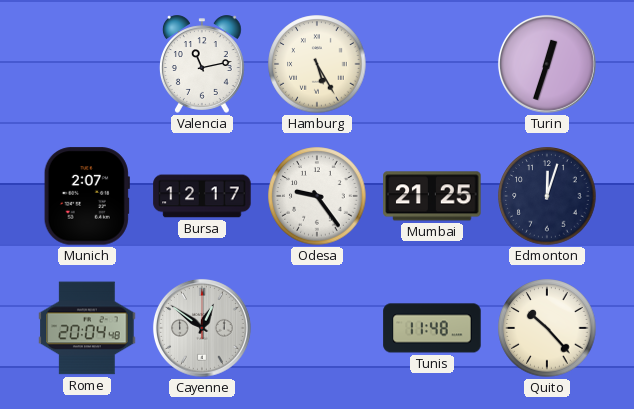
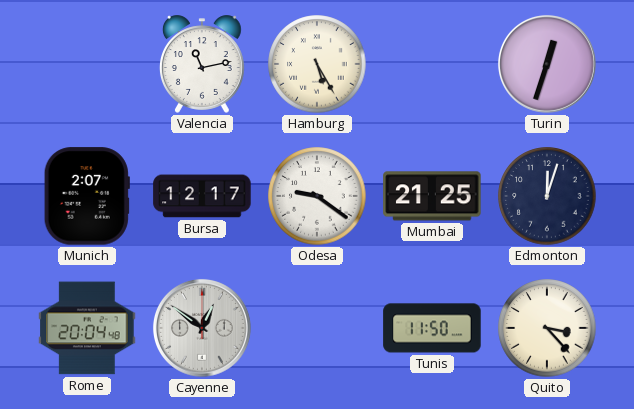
Odesa: 9:24 -> 9:21
Tunis: 11:48 -> 11:50
Quito: 10:23 -> 3:23
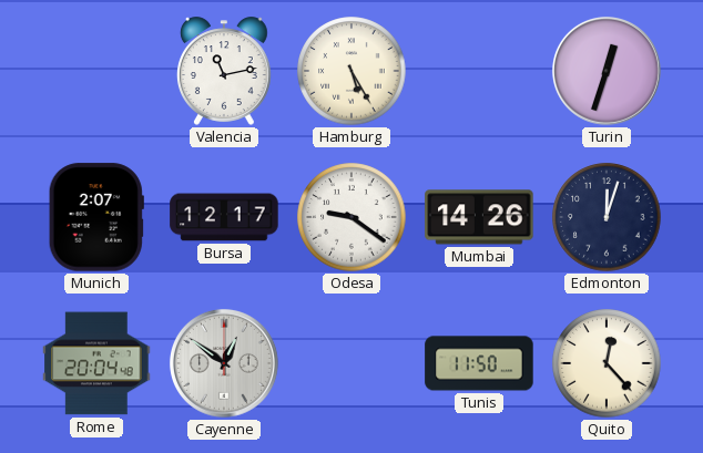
Mumbai: 21:25 -> 14:26
Quito: 3:23 -> 12:23
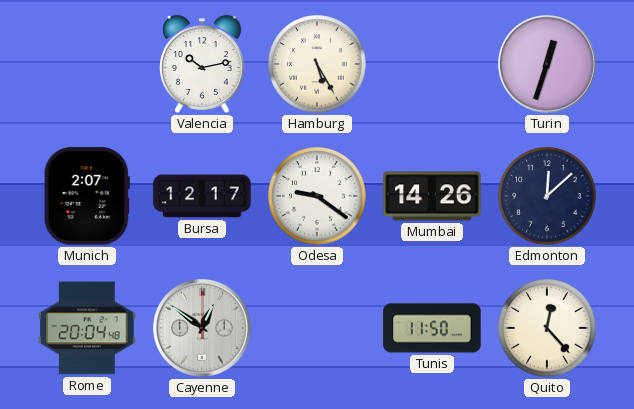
Valencia: 11:13 -> 10:13
Edmonton: 12:03 -> 12:08
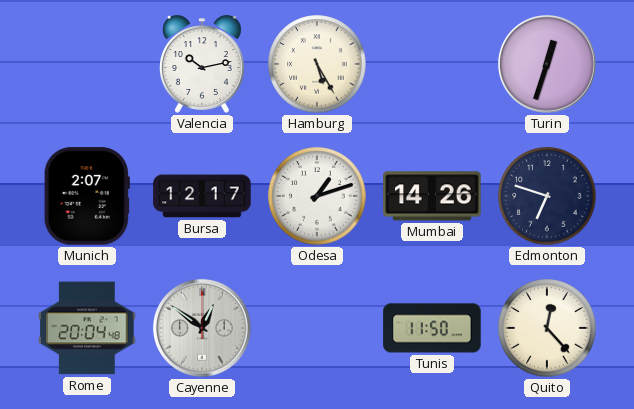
Odesa: 9:21 -> 1:12
Edmonton: 12:08 -> 6:48
